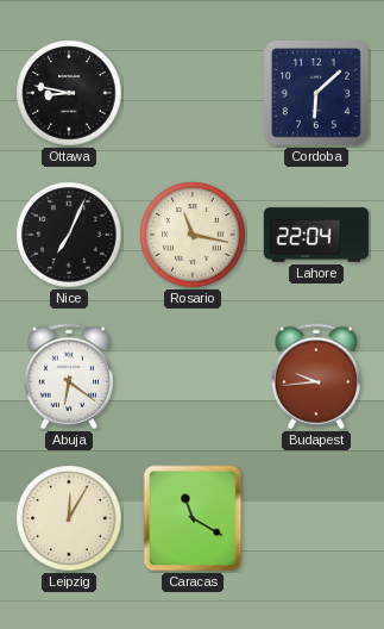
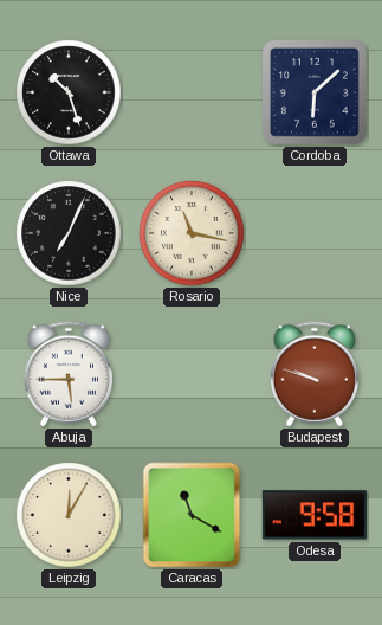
Ottawa: 8:47 -> 10:27
Lahore: 22:04 -> none
Abuja: 6:21 -> 5:45
Budapest: 9:44 -> 9:48
Odesa: none -> 9:58
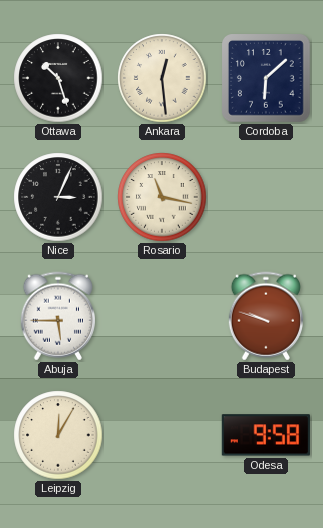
Ankara: none -> 12:29
Nice: 7:04 -> 3:04
Caracas: 11:20 -> none
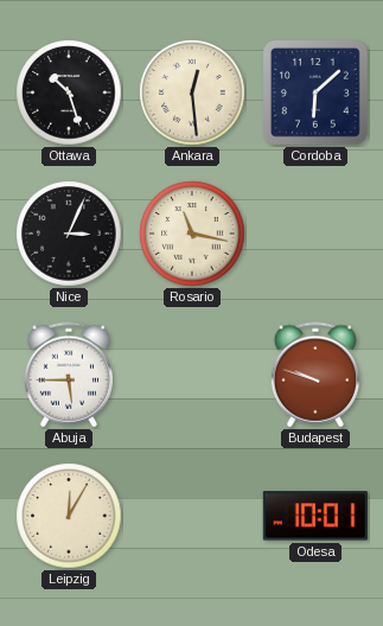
Odesa: 9:58 -> 10:01
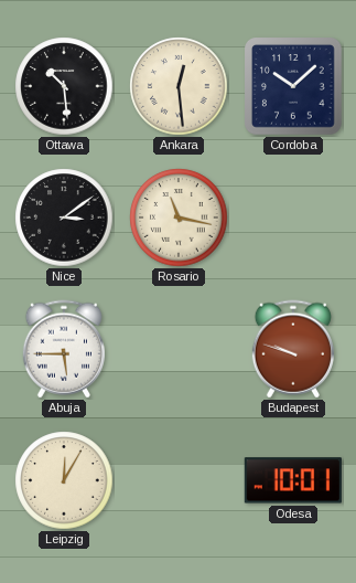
Ottawa: 10:27 -> 10:29
Cordoba: 6:08 -> 10:08
Nice: 3:04 -> 3:09
